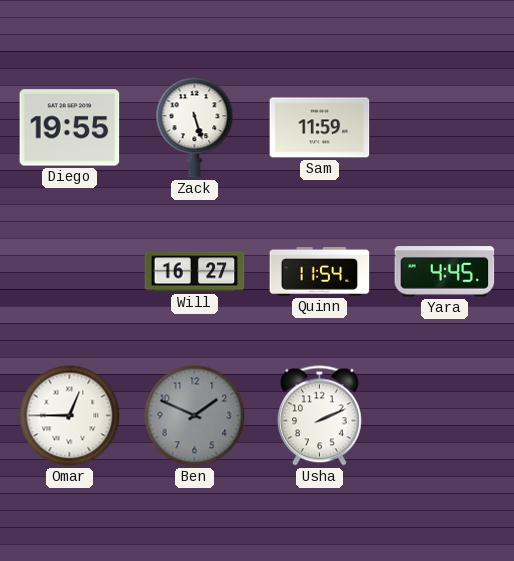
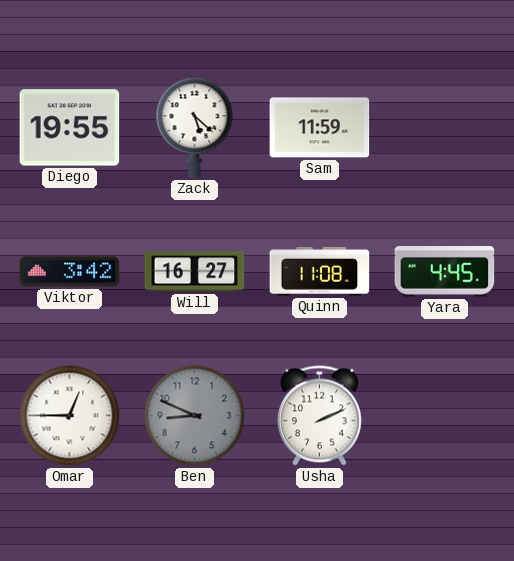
Zack: 5:27 -> 5:22
Viktor: none -> 3:42
Quinn: 11:54 -> 11:08
Ben: 1:49 -> 8:49
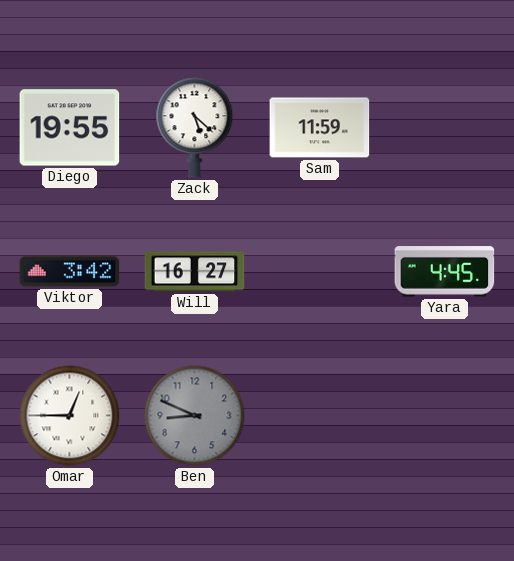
Quinn: 11:08 -> none
Usha: 2:11 -> none
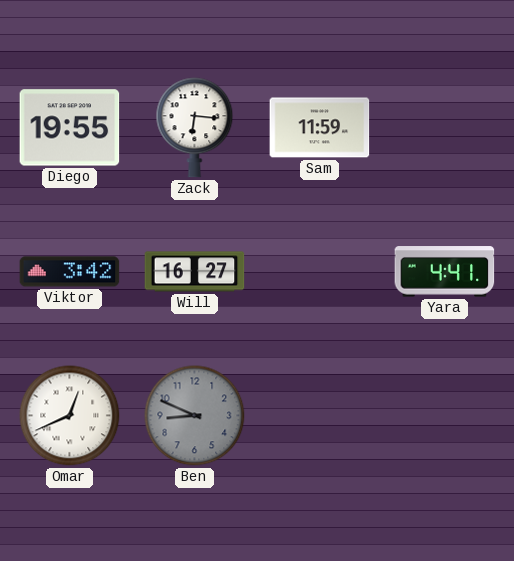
Zack: 5:22 -> 6:16
Yara: 4:45 -> 4:41
Omar: 12:45 -> 12:41
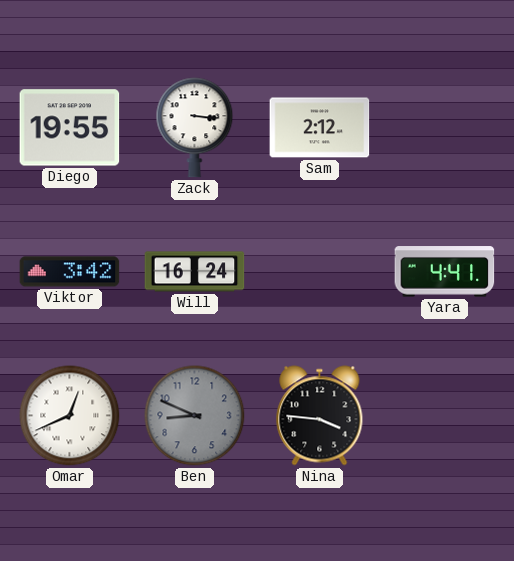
Zack: 6:16 -> 3:16
Sam: 11:59 -> 2:12
Will: 16:27 -> 16:24
Nina: none -> 3:46
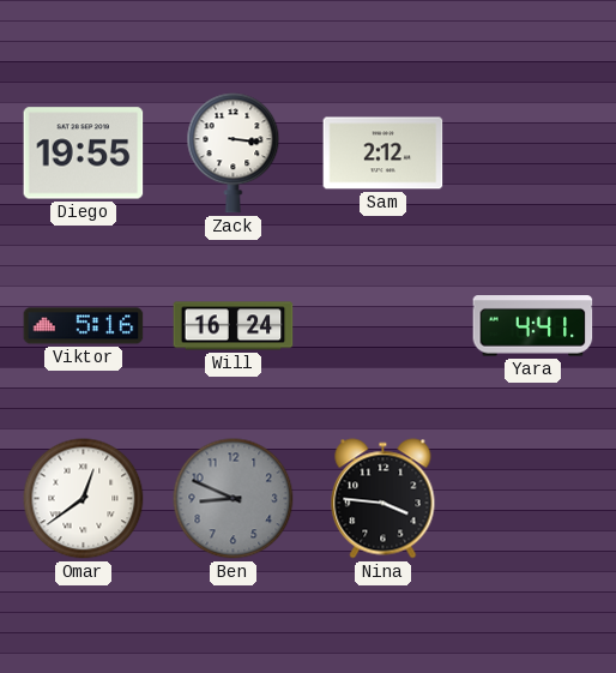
Viktor: 3:42 -> 5:16
Omar: 12:41 -> 12:39
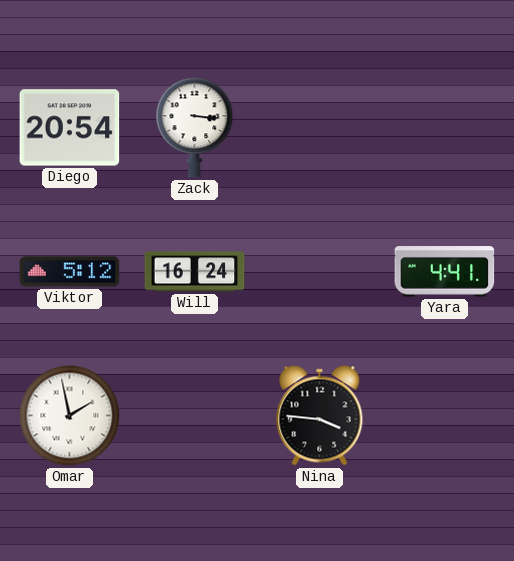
Diego: 19:55 -> 20:54
Sam: 2:12 -> none
Viktor: 5:16 -> 5:12
Omar: 12:39 -> 1:58
Ben: 8:49 -> none
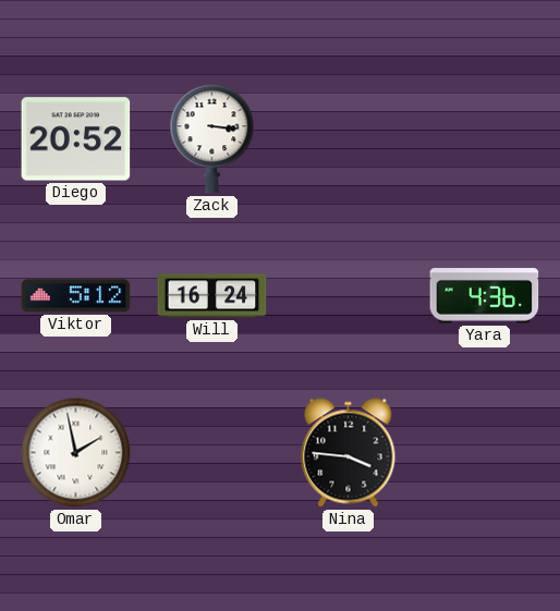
Diego: 20:54 -> 20:52
Yara: 4:41 -> 4:36
